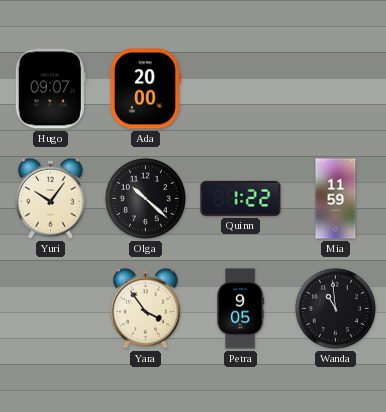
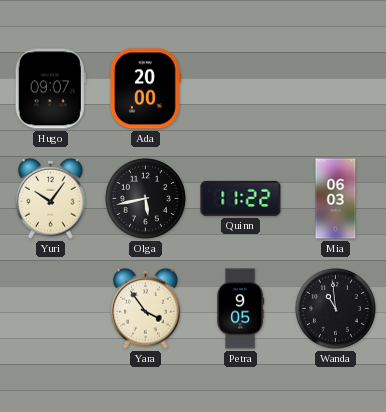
Olga: 10:22 -> 5:43
Quinn: 1:22 -> 11:22
Mia: 11:59 -> 06:03
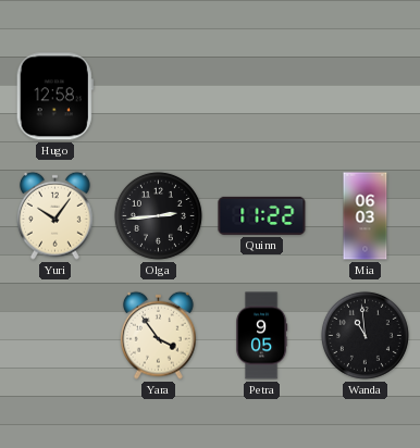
Hugo: 09:07 -> 12:58
Ada: 20:00 -> none
Olga: 5:43 -> 2:44
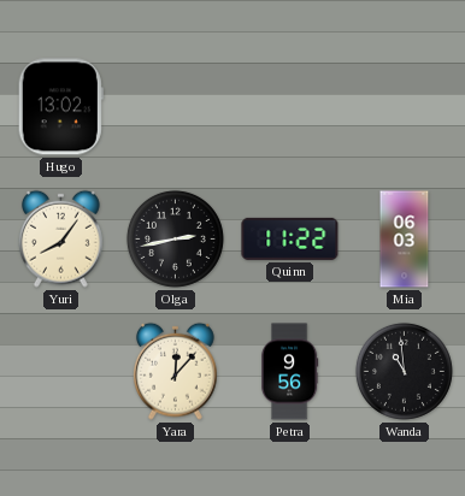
Hugo: 12:58 -> 13:02
Yuri: 10:06 -> 8:06
Olga: 2:44 -> 2:43
Yara: 3:54 -> 12:07
Petra: 9:05 -> 9:56
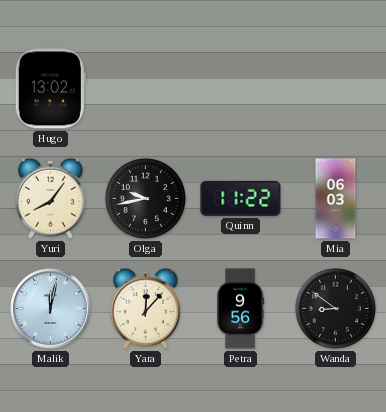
Olga: 2:43 -> 9:43
Malik: none -> 12:02
Wanda: 10:59 -> 8:51
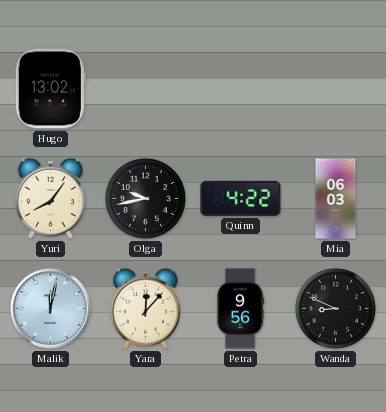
Quinn: 11:22 -> 4:22
Wanda: 8:51 -> 8:49
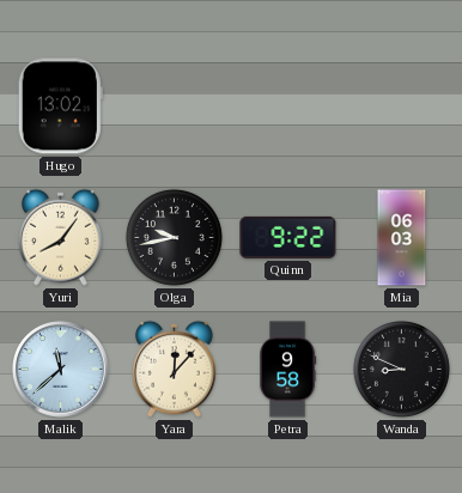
Quinn: 4:22 -> 9:22
Malik: 12:02 -> 11:38
Petra: 9:56 -> 9:58
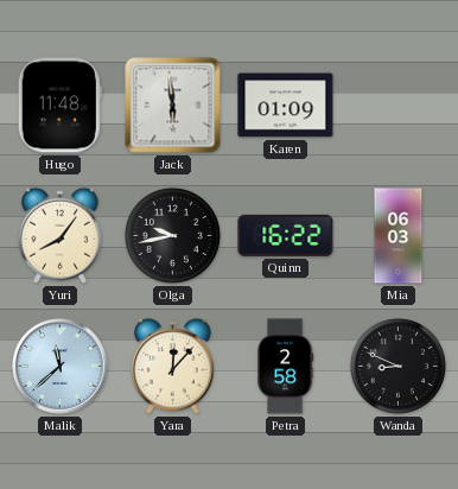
Hugo: 13:02 -> 11:48
Jack: none -> 5:59
Karen: none -> 01:09
Quinn: 9:22 -> 16:22
Petra: 9:58 -> 2:58
